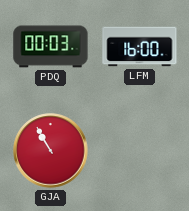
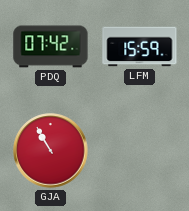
PDQ: 00:03 -> 07:42
LFM: 16:00 -> 15:59
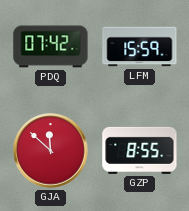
GJA: 10:55 -> 11:52
GZP: none -> 8:55
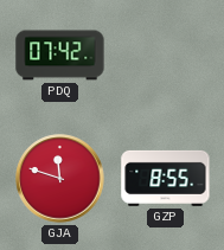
LFM: 15:59 -> none
GJA: 11:52 -> 11:48
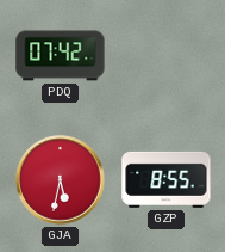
GJA: 11:48 -> 5:32
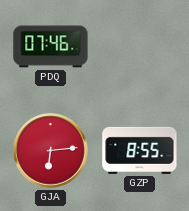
PDQ: 07:42 -> 07:46
GJA: 5:32 -> 6:14
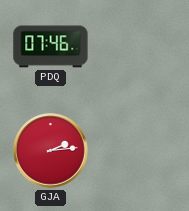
GJA: 6:14 -> 2:14
GZP: 8:55 -> none
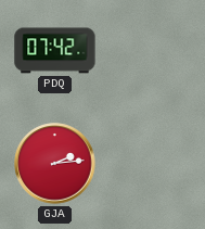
PDQ: 07:46 -> 07:42
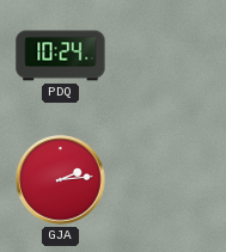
PDQ: 07:42 -> 10:24
